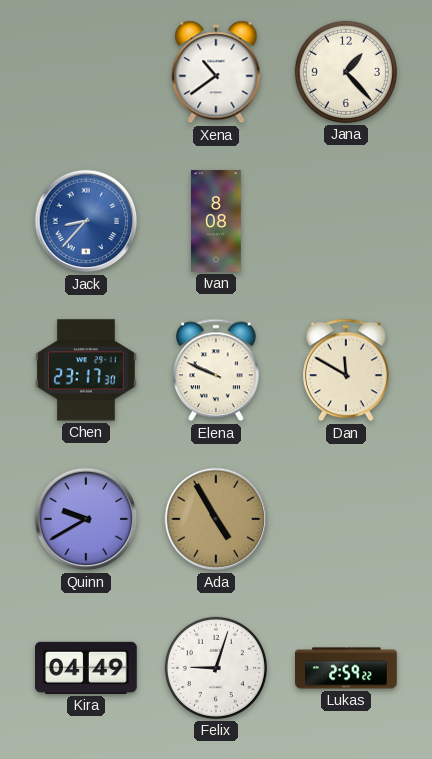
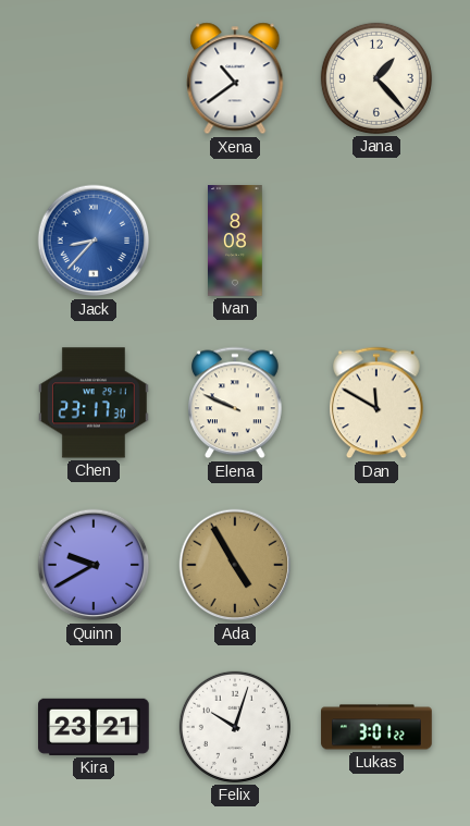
Kira: 04:49 -> 23:21
Felix: 9:03 -> 10:03
Lukas: 2:59 -> 3:01
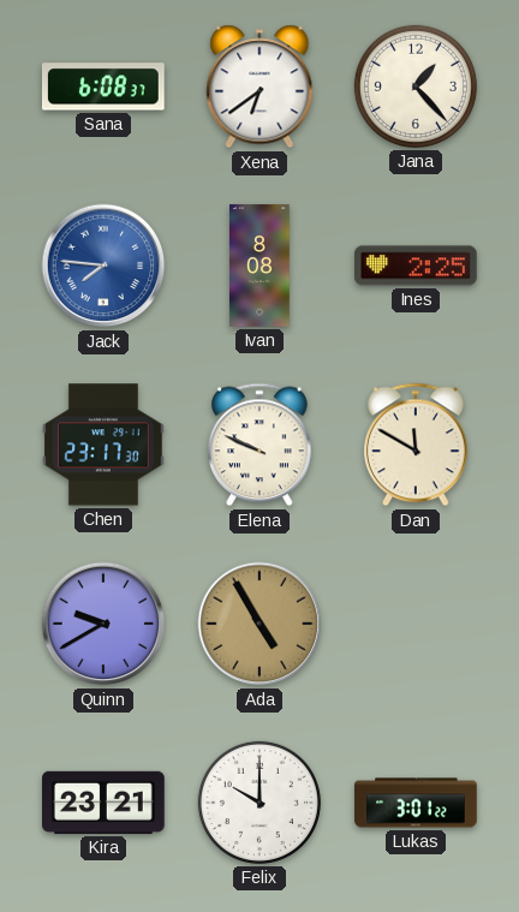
Sana: none -> 6:08
Xena: 10:39 -> 6:39
Jack: 8:37 -> 7:46
Ines: none -> 2:25
Felix: 10:03 -> 10:00
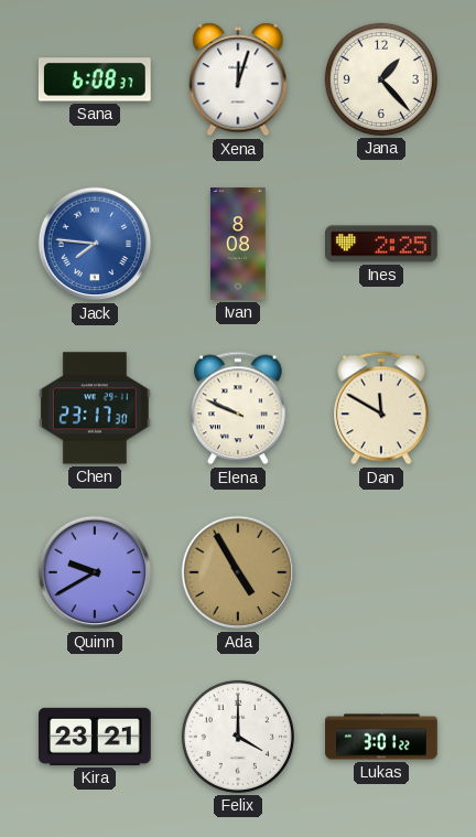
Xena: 6:39 -> 12:03
Felix: 10:00 -> 4:00
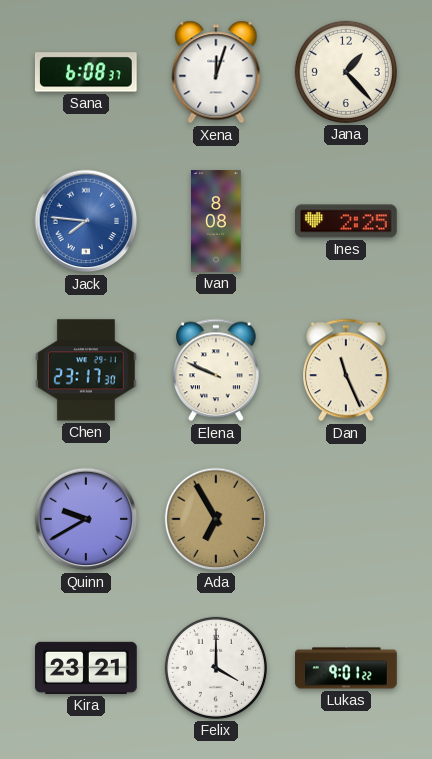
Dan: 11:50 -> 11:26
Ada: 4:55 -> 6:55
Lukas: 3:01 -> 9:01
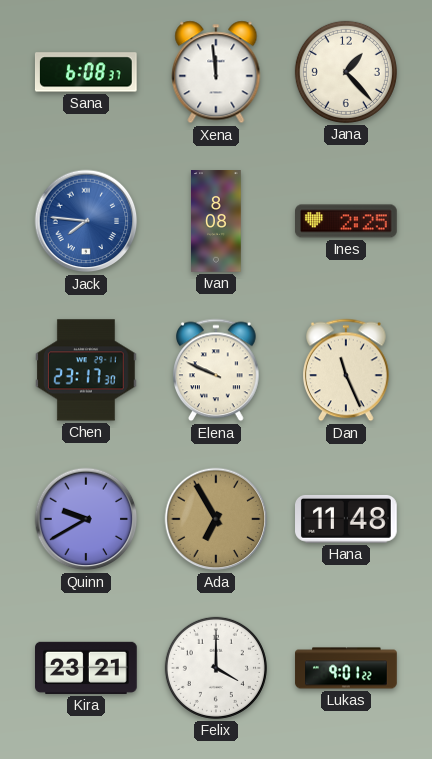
Xena: 12:03 -> 11:59
Hana: none -> 11:48
